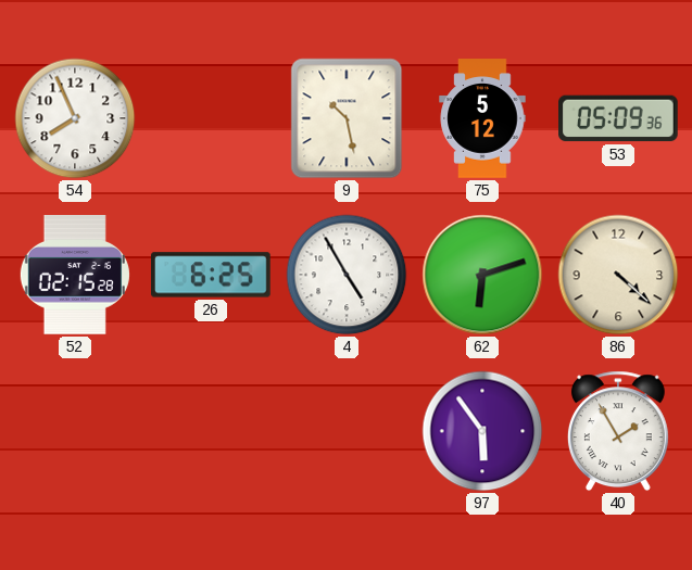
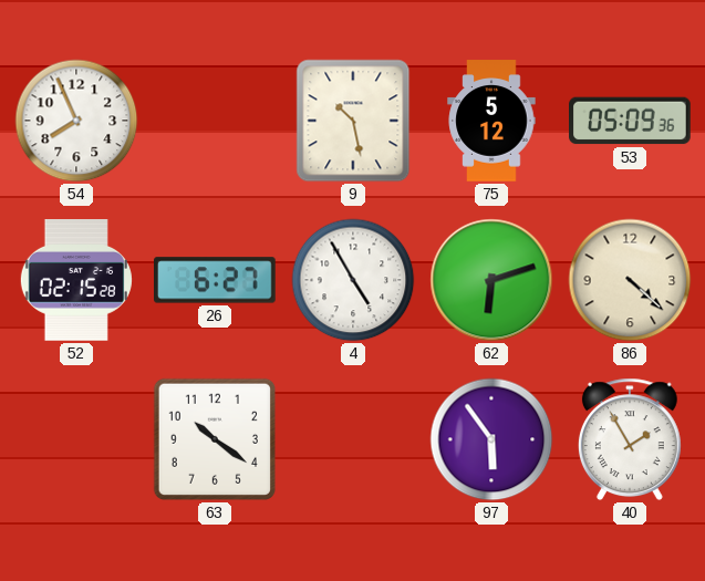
26: 6:25 -> 6:27
63: none -> 10:21
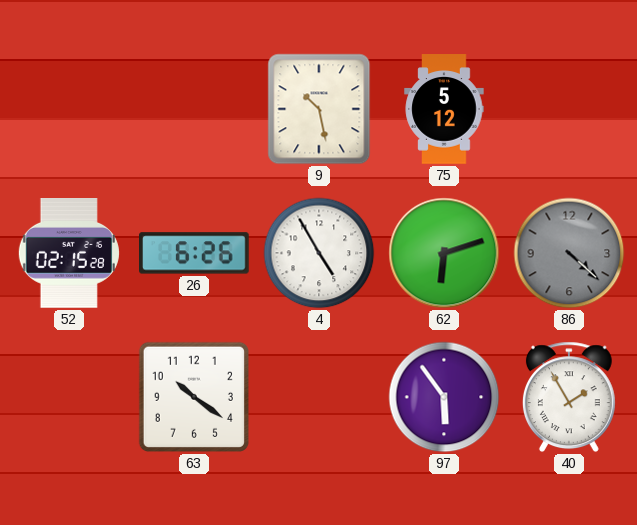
54: 7:56 -> none
53: 05:09 -> none
26: 6:27 -> 6:26
86 dial: cream -> grey
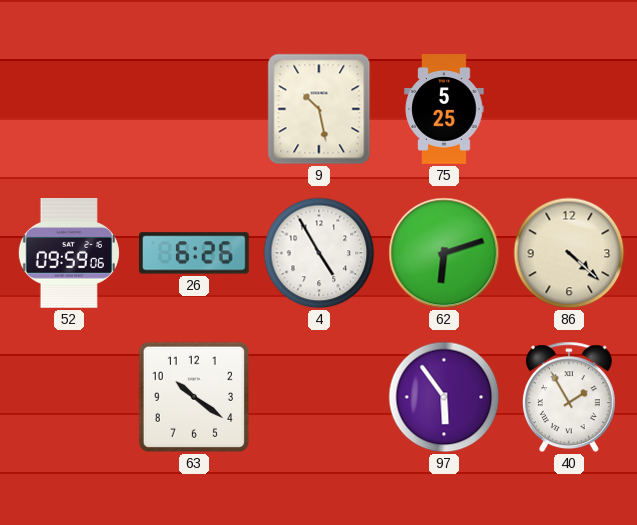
75: 5:12 -> 5:25
52: 02:15 -> 09:59
86 dial: grey -> cream
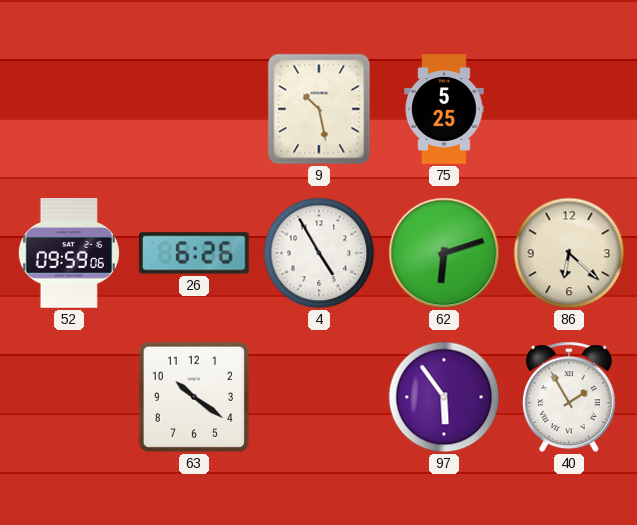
86: 4:22 -> 6:22
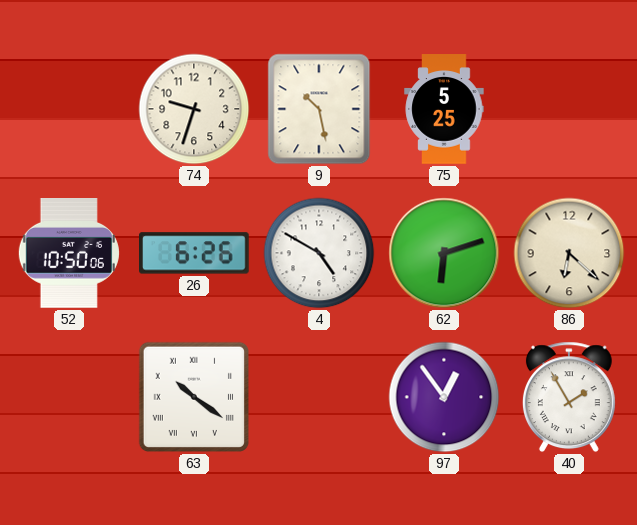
74: none -> 9:33
52: 09:59 -> 10:50
4: 4:55 -> 4:50
63 numerals: Arabic -> Roman
97: 5:54 -> 12:54
